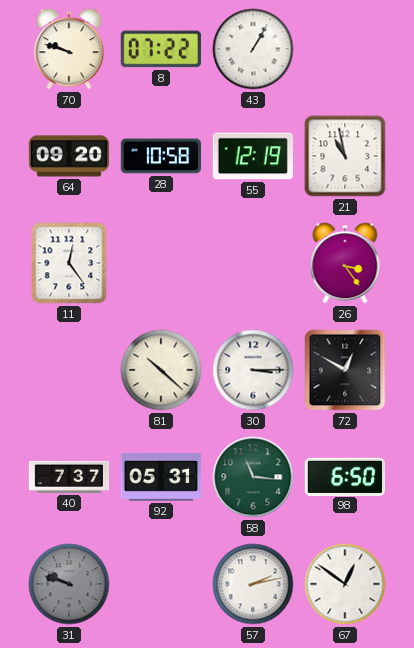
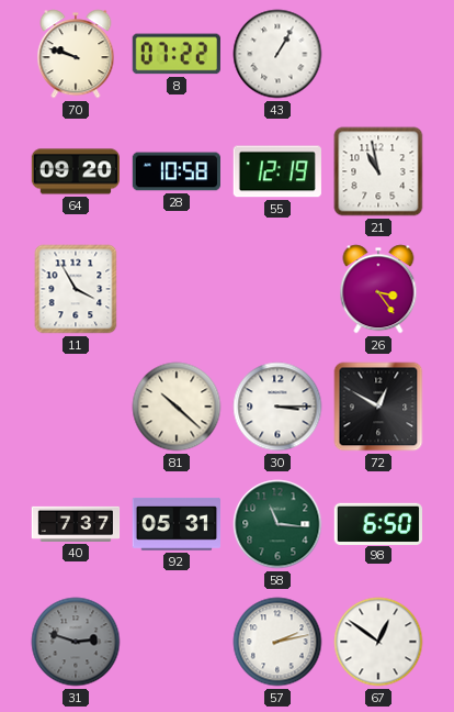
11: 12:24 -> 3:55
31: 9:48 -> 2:48
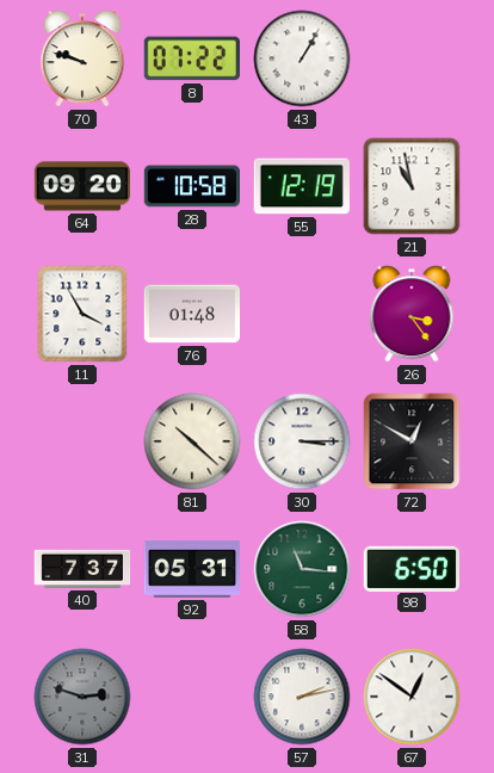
76: none -> 01:48
